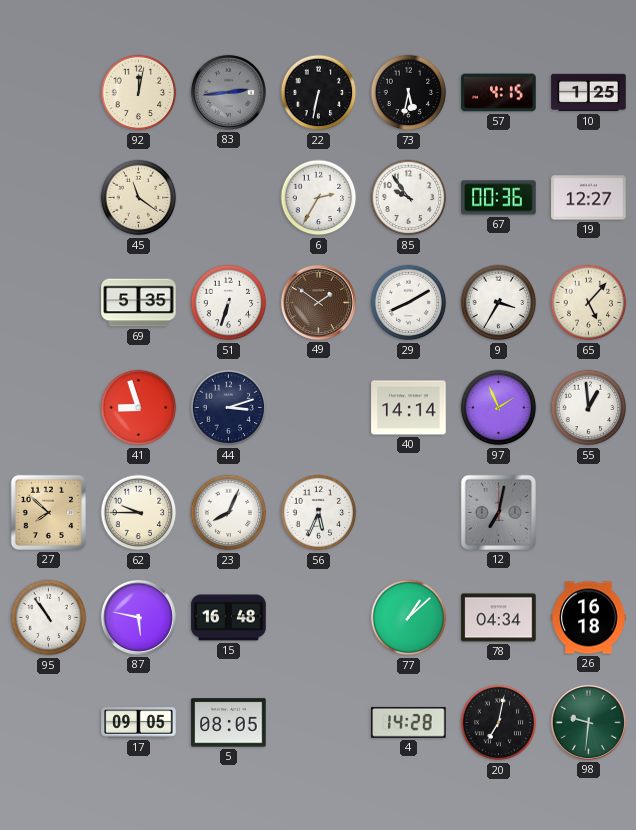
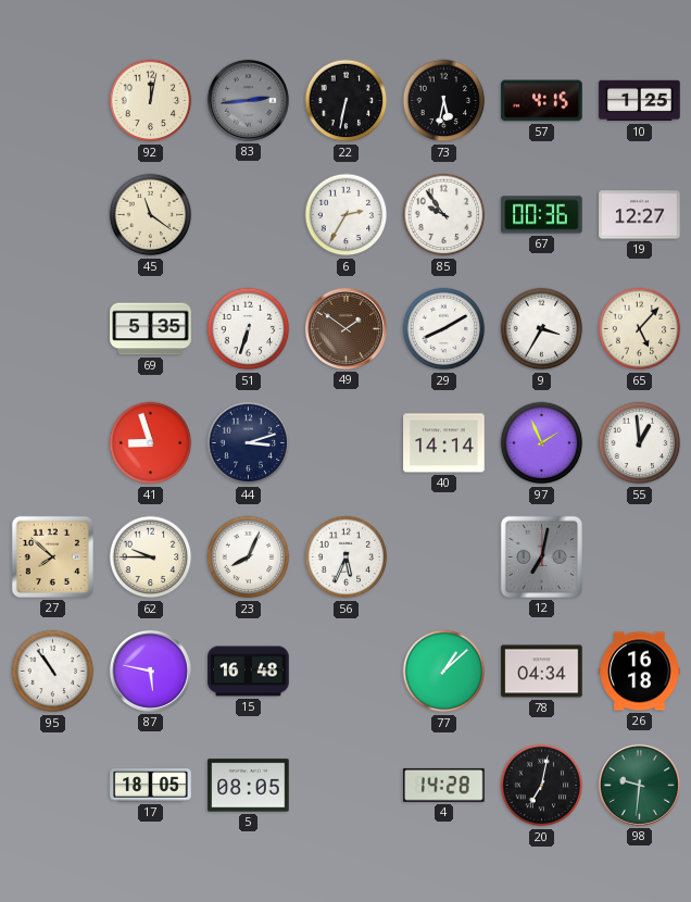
17: 09:05 -> 18:05
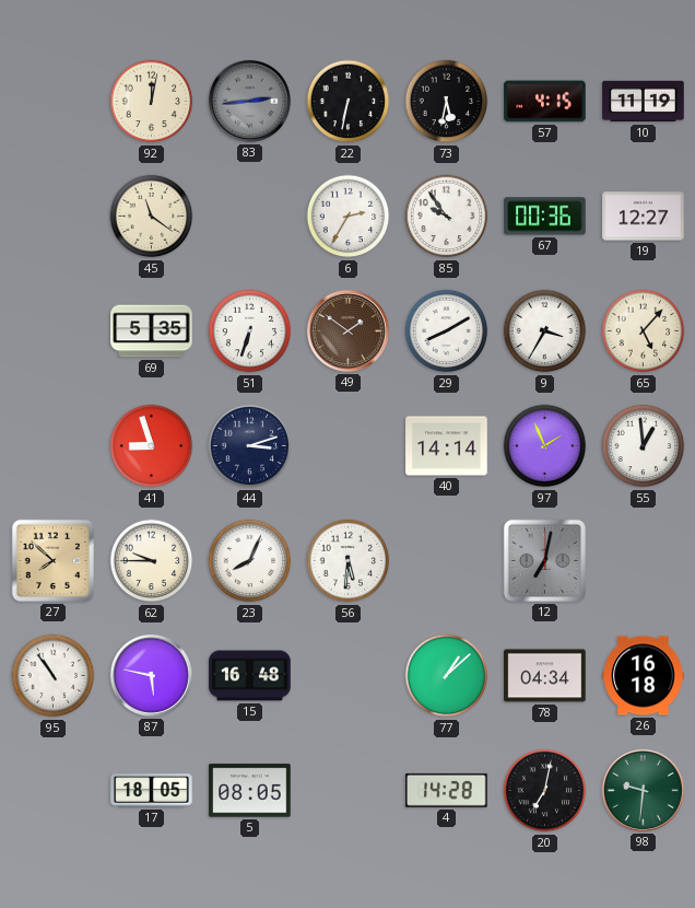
10: 1:25 -> 11:19
56: 5:34 -> 5:31
